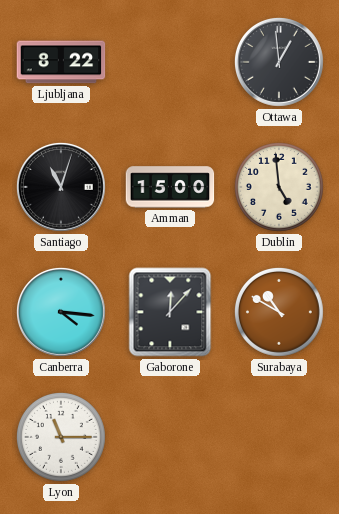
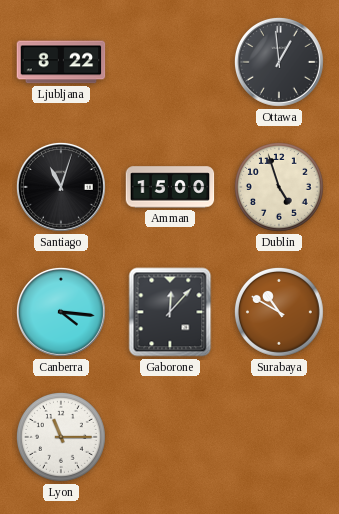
Dublin: 4:59 -> 4:57
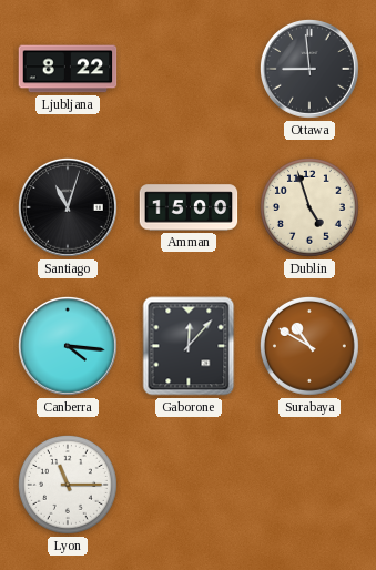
Ottawa: 12:59 -> 8:59
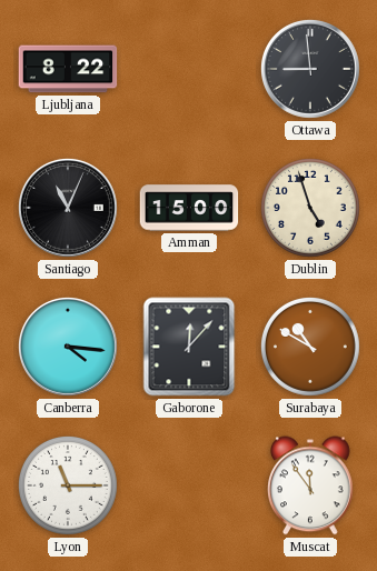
Santiago: 11:03 -> 11:04
Muscat: none -> 11:54
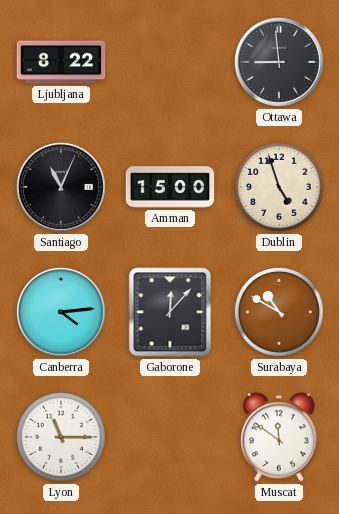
Canberra: 4:16 -> 4:14
Muscat: 11:54 -> 11:51
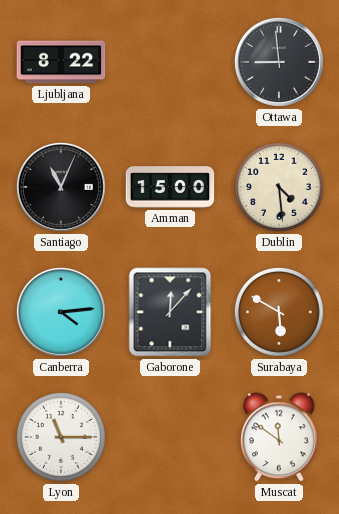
Dublin: 4:57 -> 4:29
Surabaya: 10:50 -> 5:50
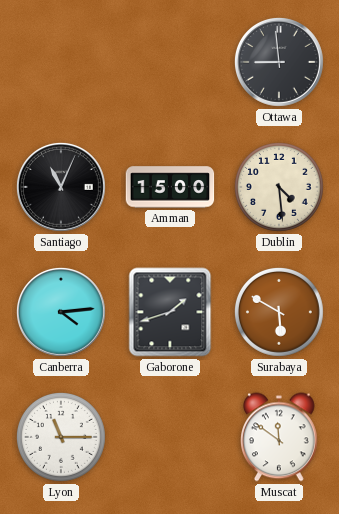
Ljubljana: 8:22 -> none
Gaborone: 12:07 -> 1:42
